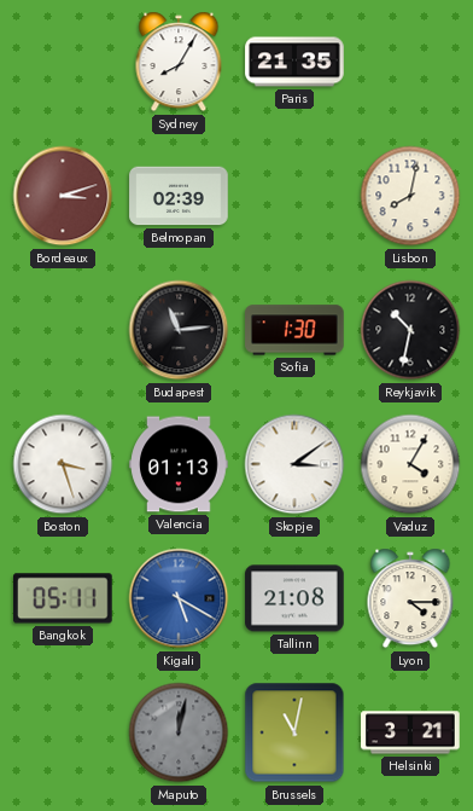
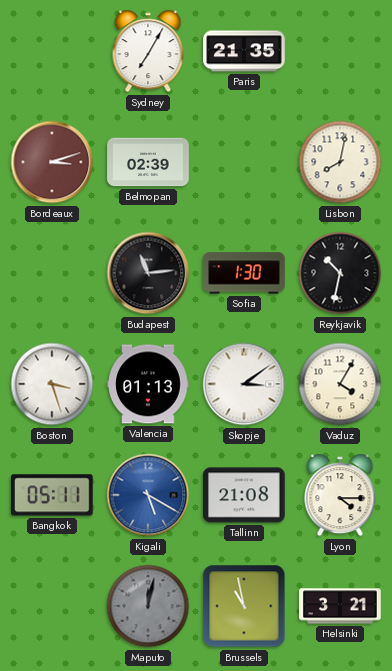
Sydney: 8:05 -> 7:05
Brussels: 11:02 -> 10:58
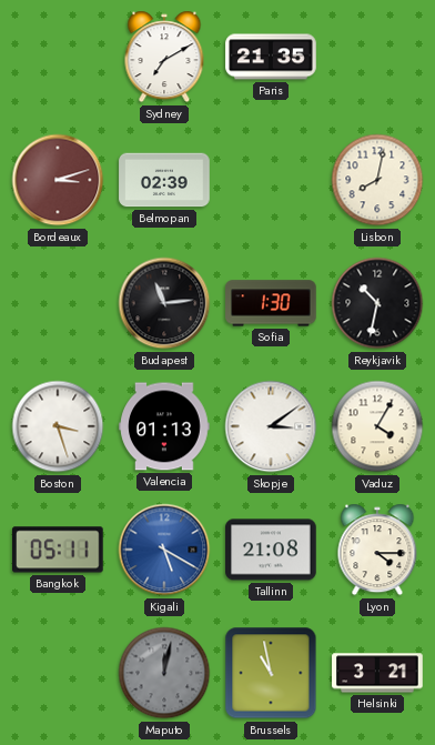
Sydney: 7:05 -> 7:10
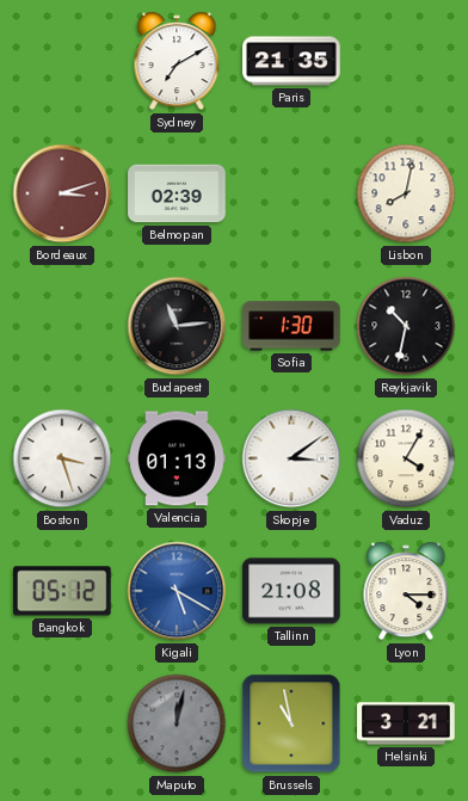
Bangkok: 05:11 -> 05:12
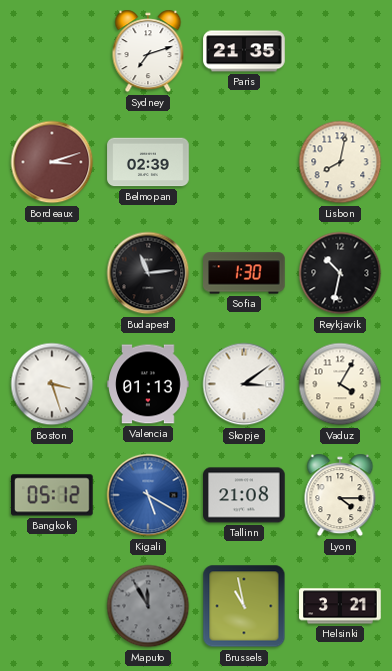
Sydney: 7:10 -> 7:12
Maputo: 12:02 -> 11:55
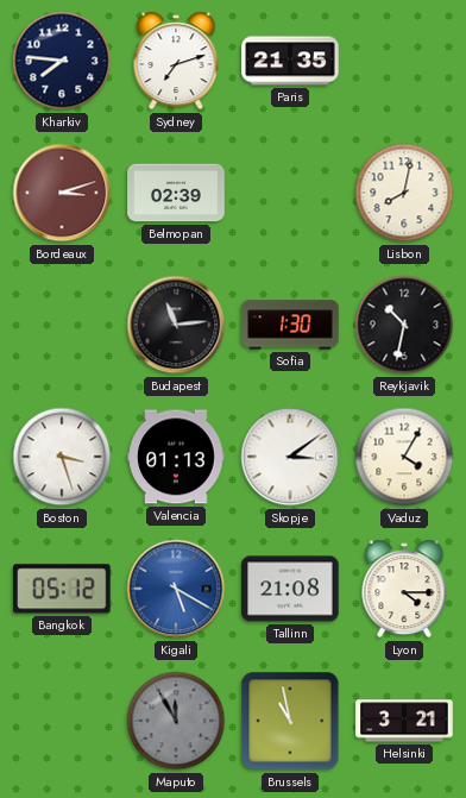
Kharkiv: none -> 7:46
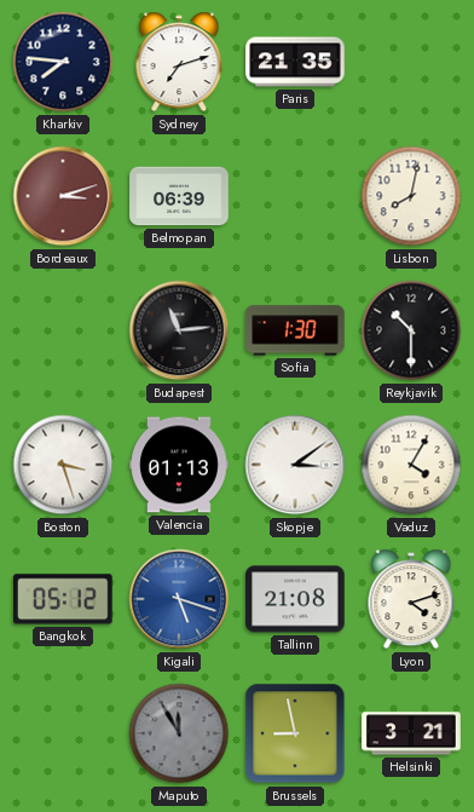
Belmopan: 02:39 -> 06:39
Reykjavik: 10:32 -> 10:30
Kigali: 5:20 -> 5:18
Lyon: 4:15 -> 4:12
Brussels: 10:58 -> 8:58
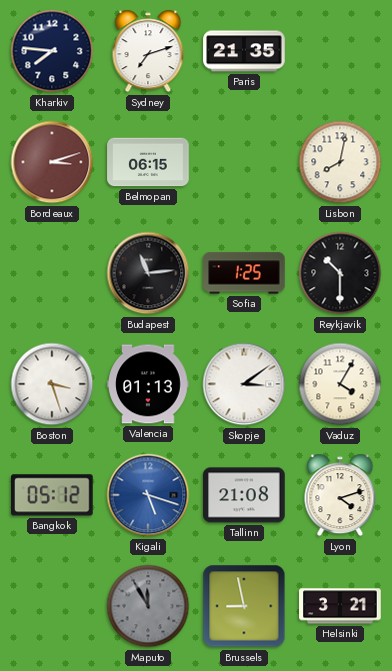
Belmopan: 06:39 -> 06:15
Sofia: 1:30 -> 1:25
